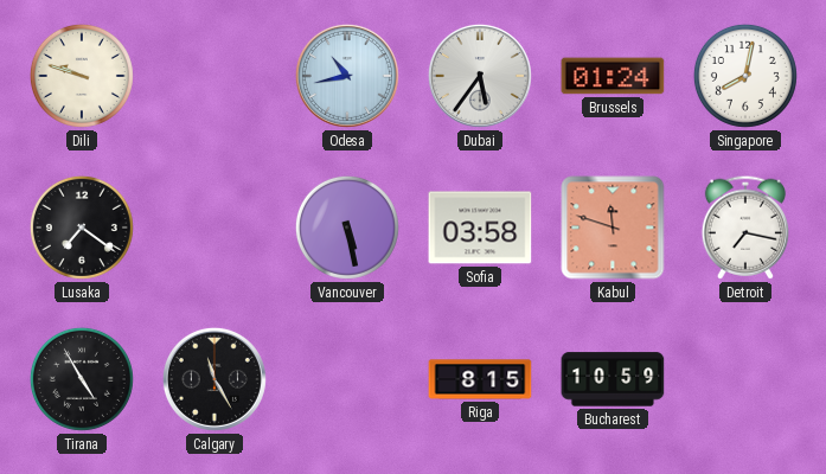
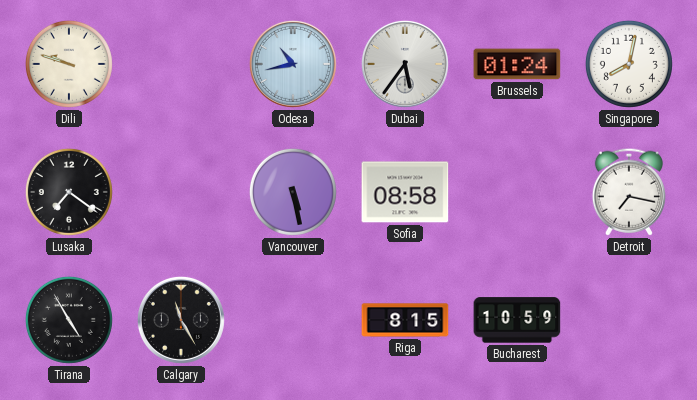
Sofia: 03:58 -> 08:58
Kabul: 11:48 -> none
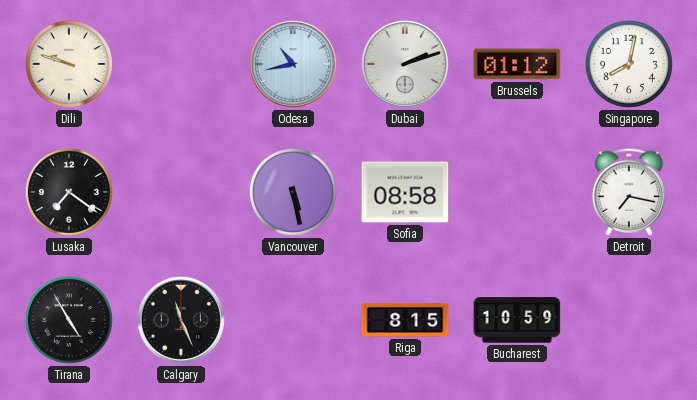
Dubai: 5:36 -> 2:12
Brussels: 01:24 -> 01:12
Calgary: 11:25 -> 11:26
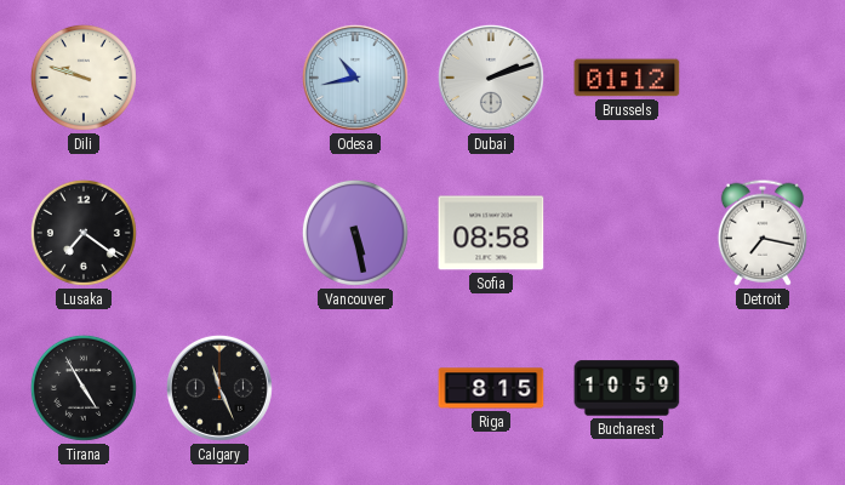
Singapore: 8:02 -> none
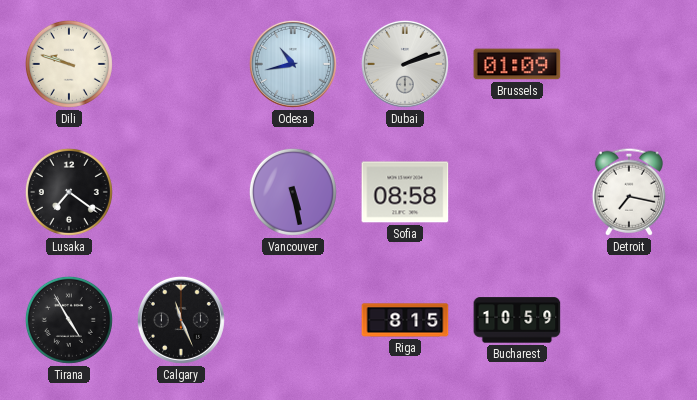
Brussels: 01:12 -> 01:09
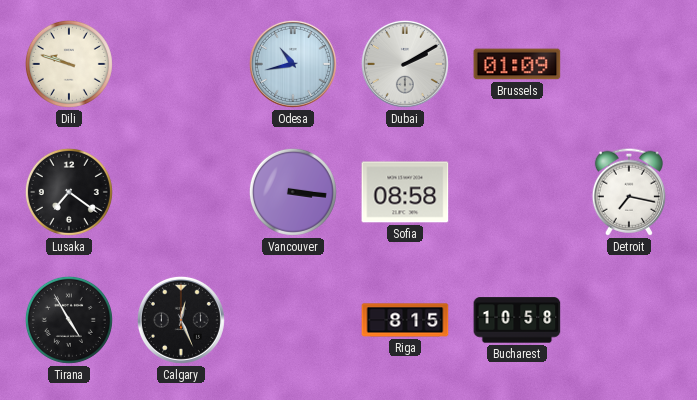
Dubai: 2:12 -> 2:10
Vancouver: 5:28 -> 3:16
Calgary: 11:26 -> 12:26
Bucharest: 10:59 -> 10:58
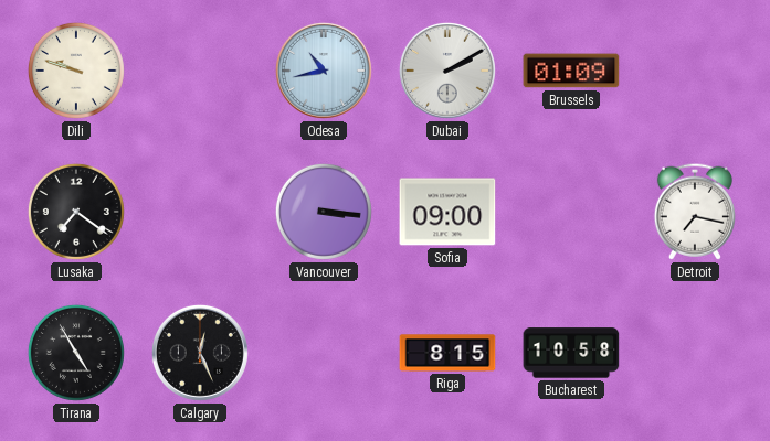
Sofia: 08:58 -> 09:00
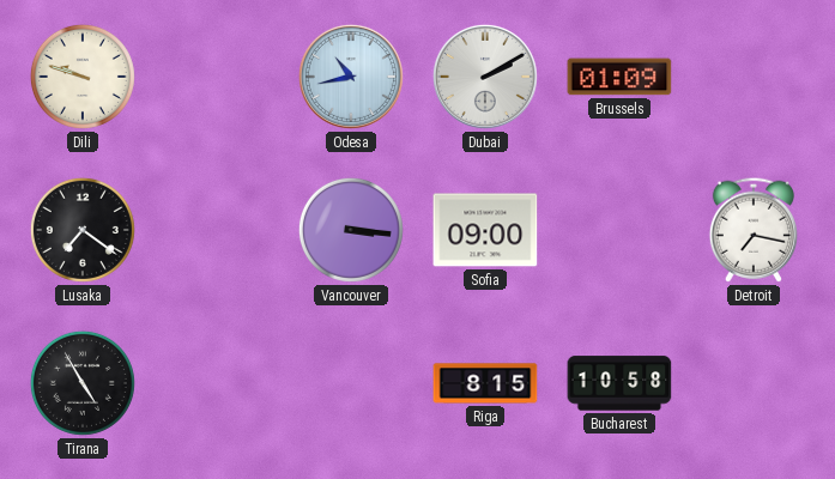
Calgary: 12:26 -> none
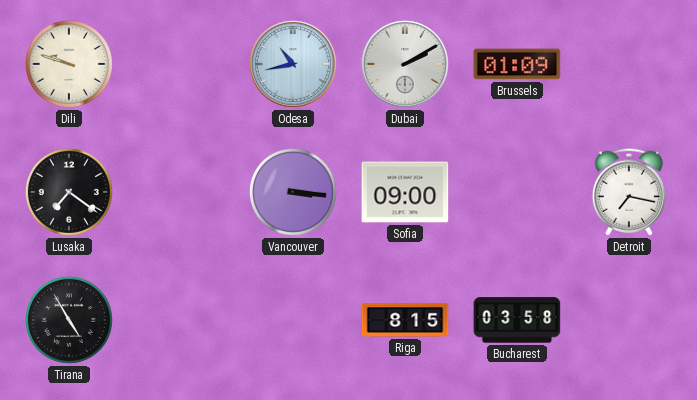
Bucharest: 10:58 -> 03:58
